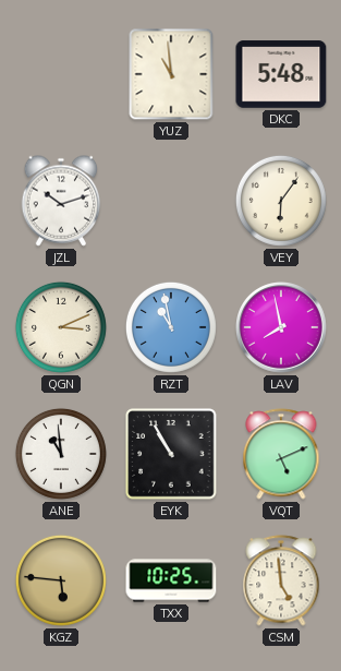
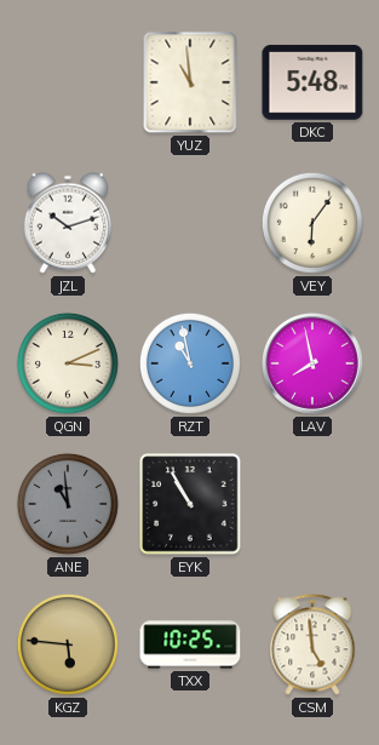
ANE dial: white -> grey
VQT: 5:11 -> none
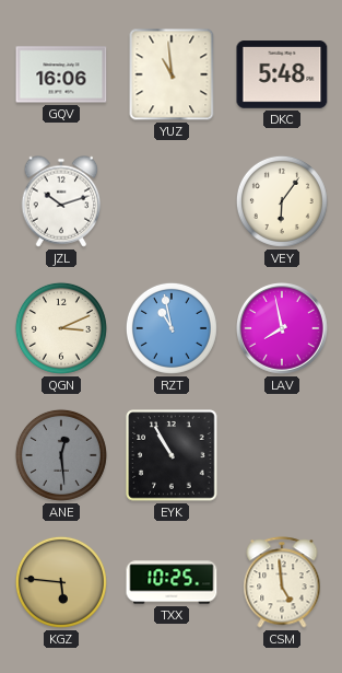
GQV: none -> 16:06
ANE: 10:59 -> 12:29
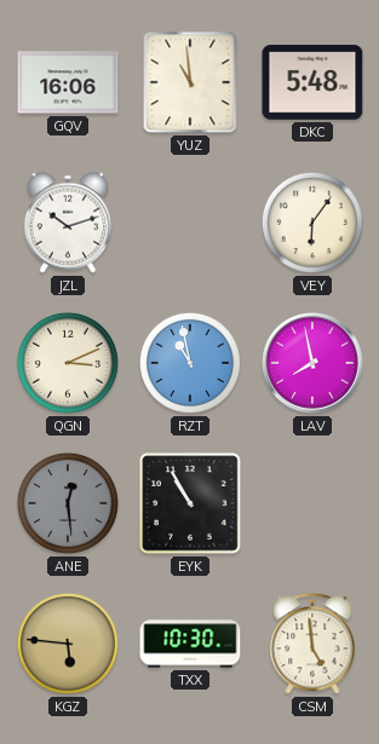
TXX: 10:25 -> 10:30
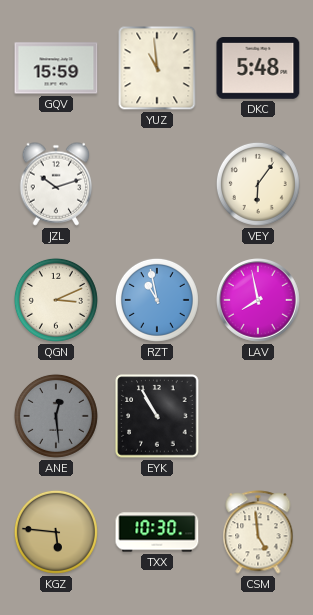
GQV: 16:06 -> 15:59
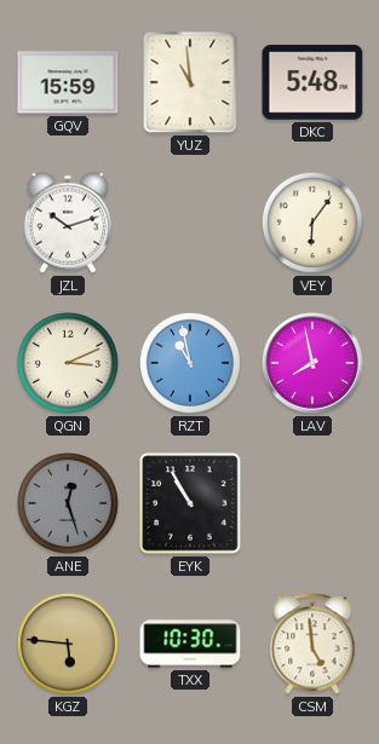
ANE: 12:29 -> 12:27
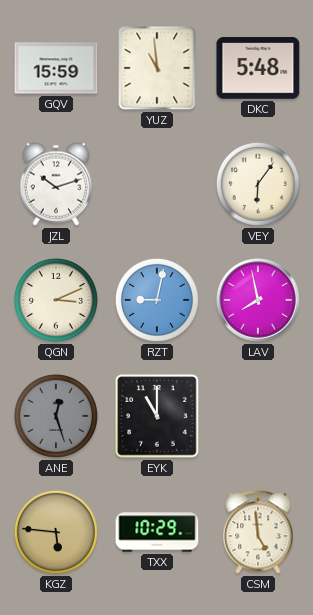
RZT: 10:58 -> 9:02
EYK: 10:55 -> 11:00
TXX: 10:30 -> 10:29
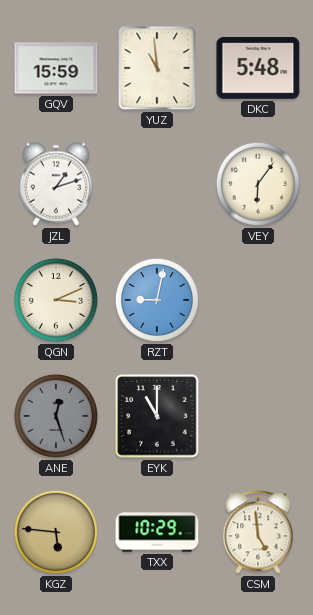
JZL: 10:12 -> 1:12
LAV: 7:58 -> none
